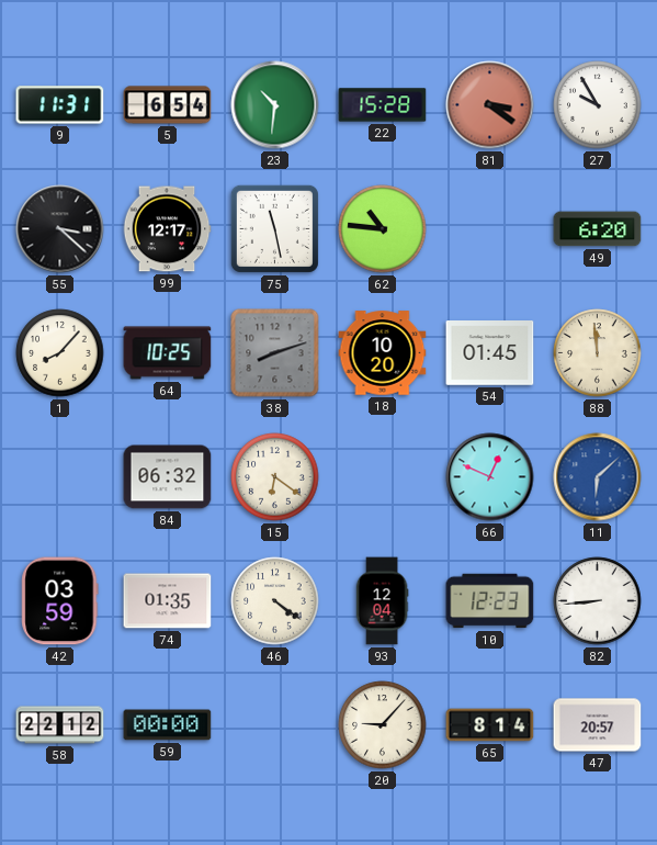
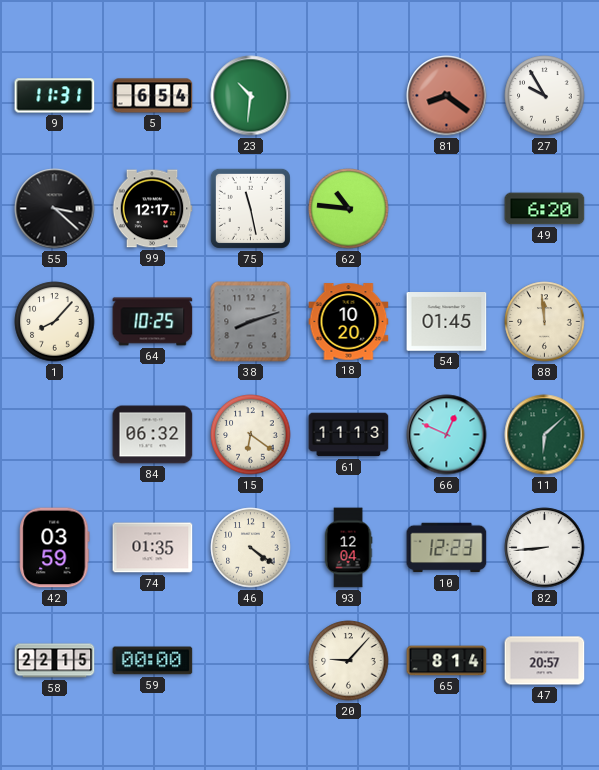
22: 15:28 -> none
81: 3:21 -> 8:21
61: none -> 11:13
11 dial: blue -> green
58: 22:12 -> 22:15
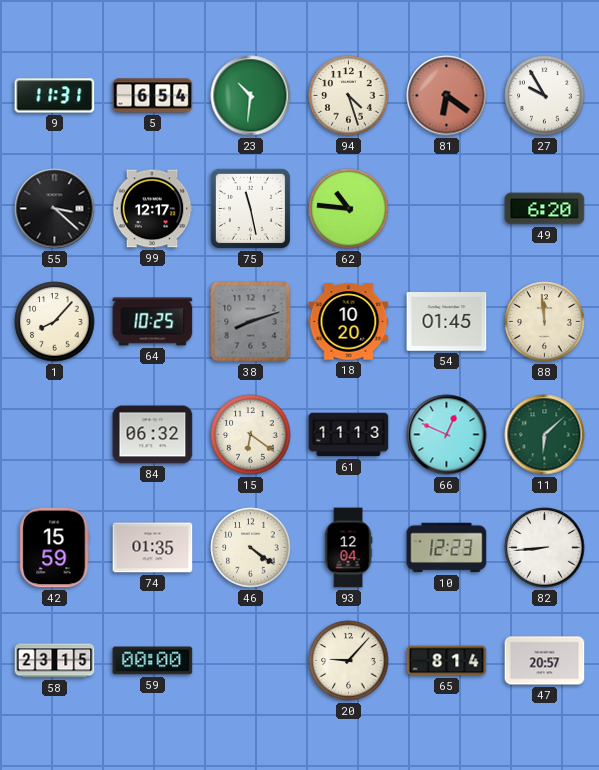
94: none -> 4:27
81: 8:21 -> 6:21
42: 03:59 -> 15:59
58: 22:15 -> 23:15
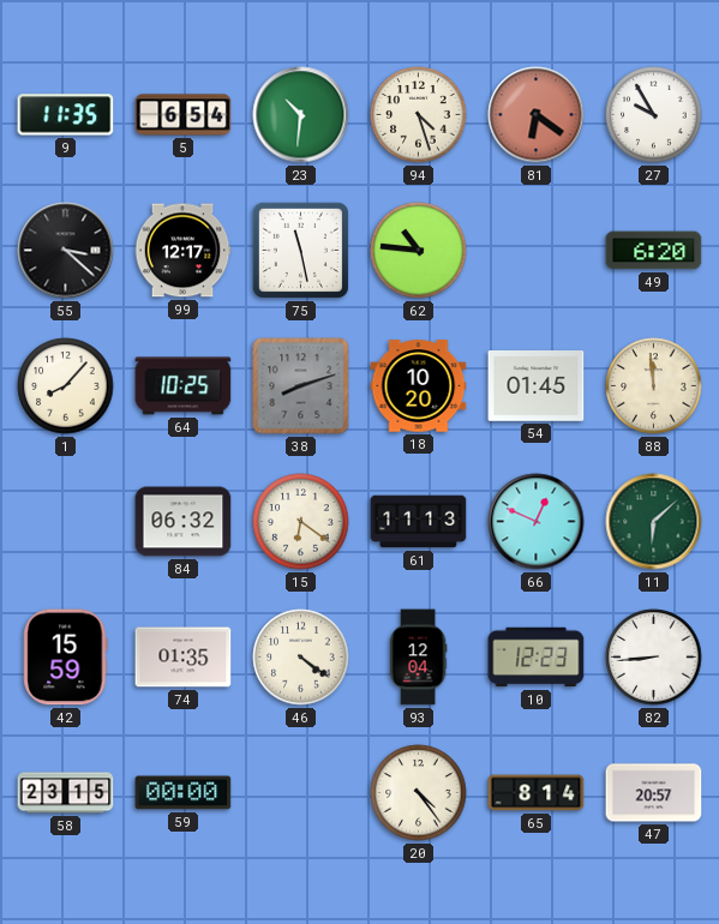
9: 11:31 -> 11:35
20: 9:07 -> 4:24
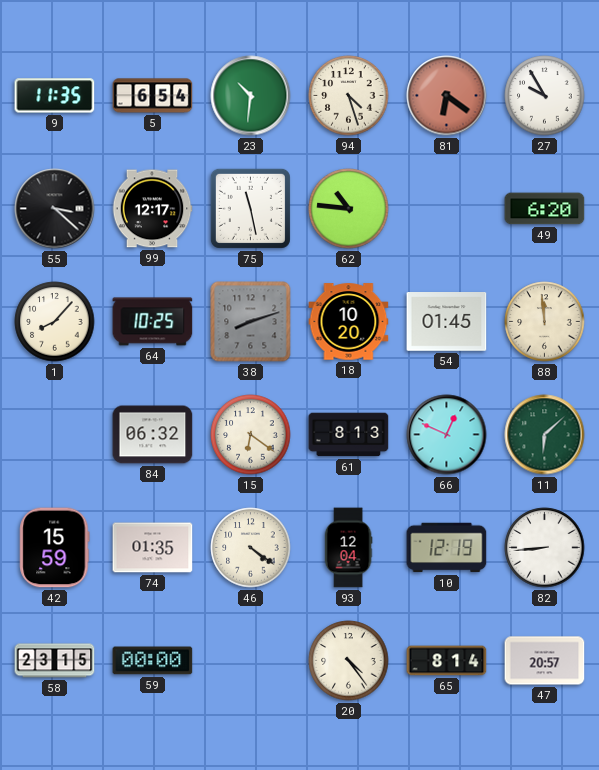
61: 11:13 -> 8:13
10: 12:23 -> 12:19
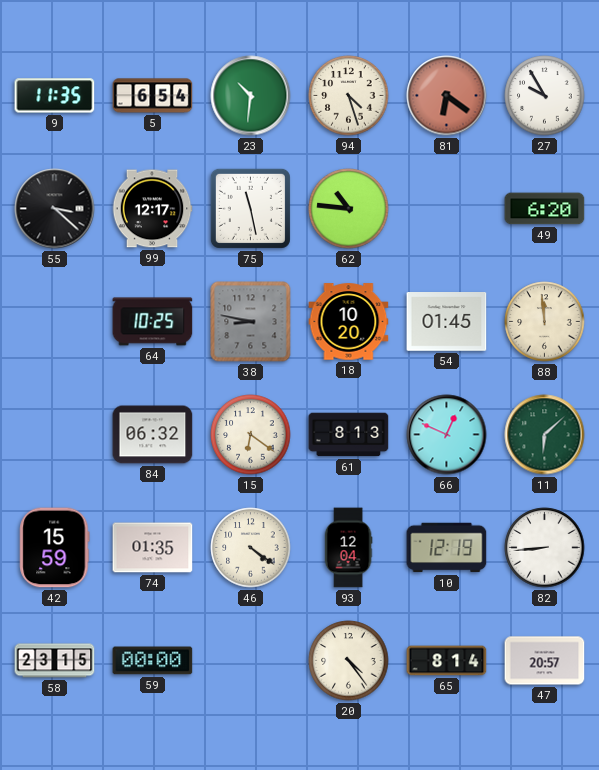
1: 8:07 -> none
38: 8:12 -> 8:47
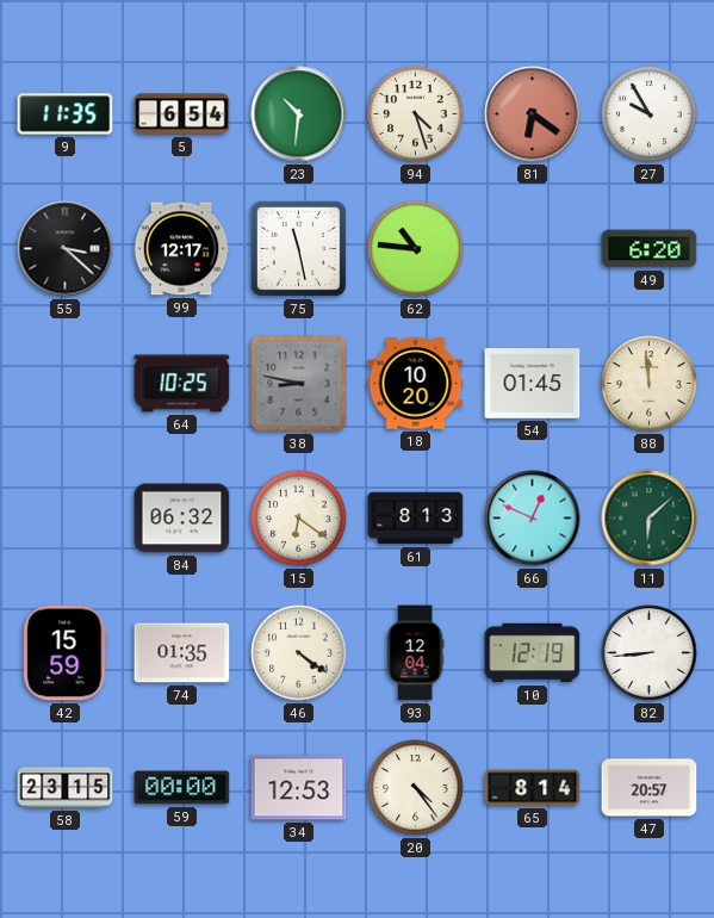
34: none -> 12:53
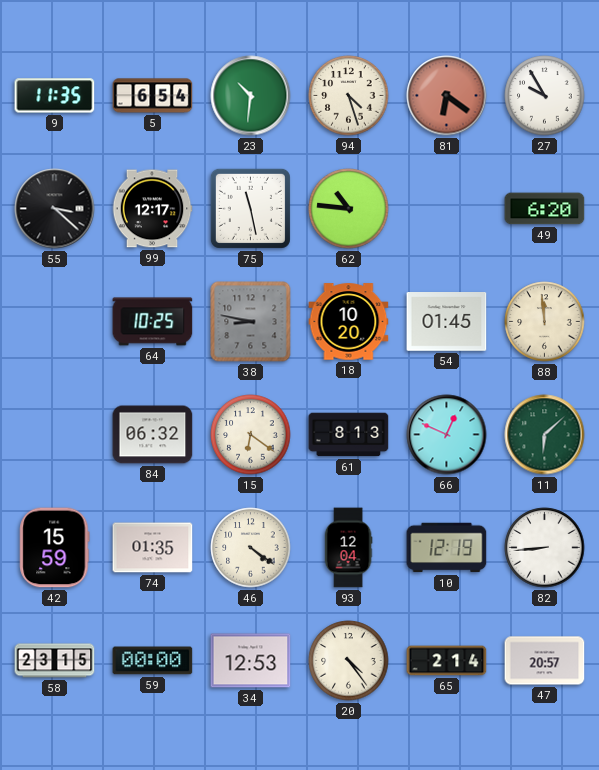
65: 8:14 -> 2:14
